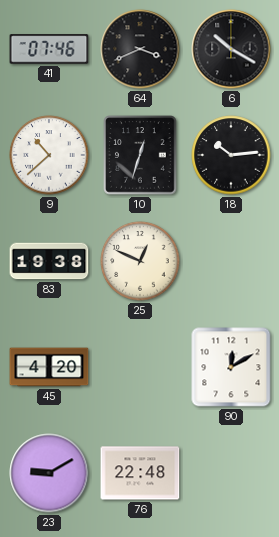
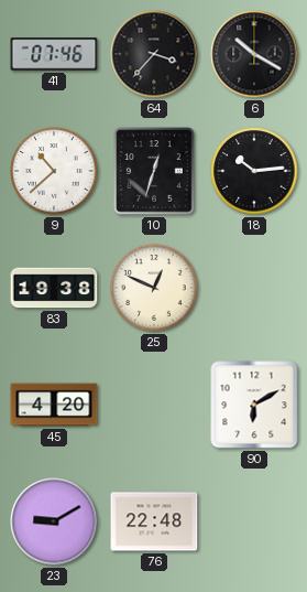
64: 3:41 -> 3:37
90: 12:10 -> 6:10
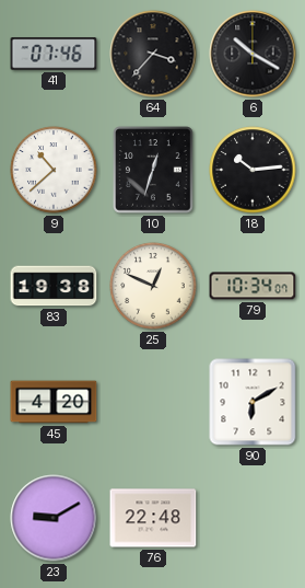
79: none -> 10:34
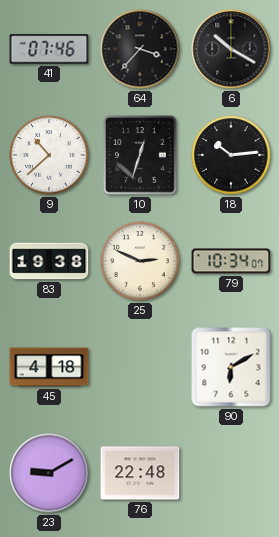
25: 12:49 -> 2:49
45: 4:20 -> 4:18
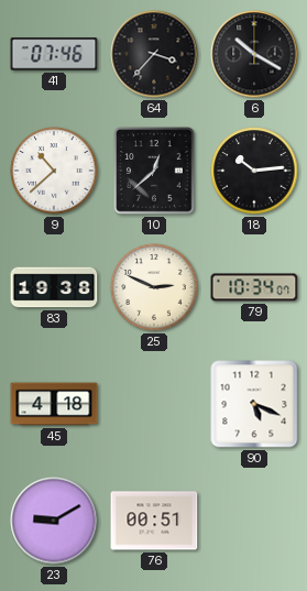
10: 12:33 -> 12:38
90: 6:10 -> 5:19
76: 22:48 -> 00:51
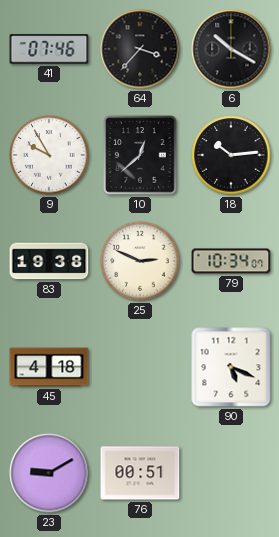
9: 10:38 -> 9:55
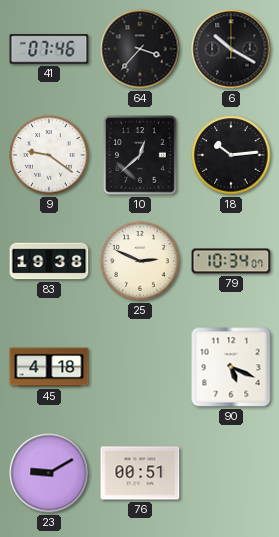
9: 9:55 -> 9:21
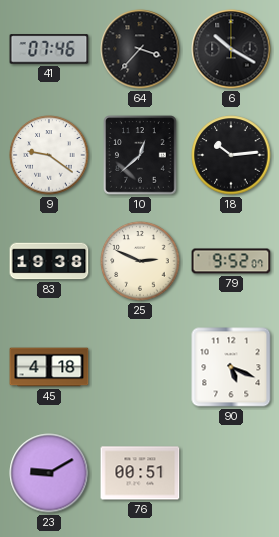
79: 10:34 -> 9:52
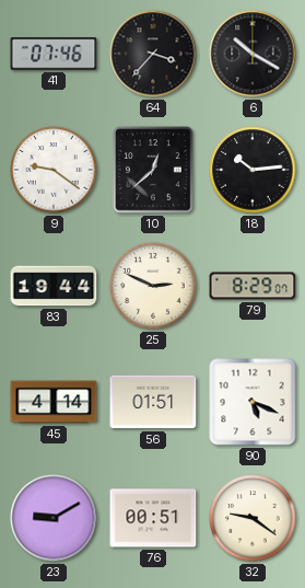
83: 19:38 -> 19:44
79: 9:52 -> 8:29
45: 4:18 -> 4:14
56: none -> 01:51
32: none -> 9:21
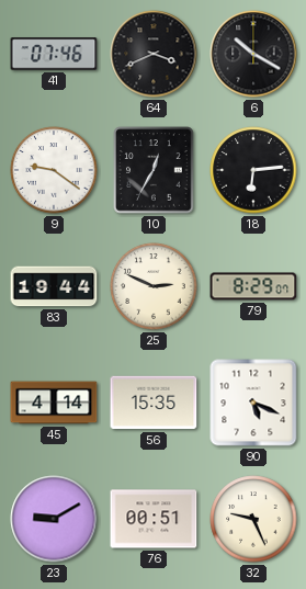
64: 3:37 -> 3:41
10: 12:38 -> 12:35
18: 10:14 -> 6:14
56: 01:51 -> 15:35
32: 9:21 -> 9:26
